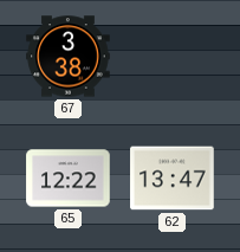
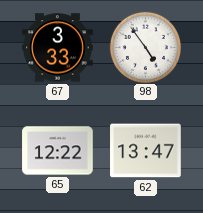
67: 3:38 -> 3:33
98: none -> 4:54
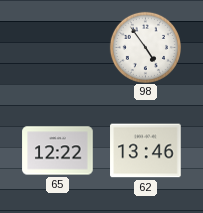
67: 3:33 -> none
62: 13:47 -> 13:46
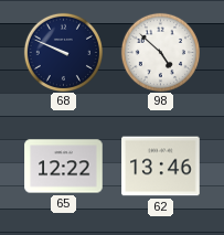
68: none -> 9:49
98: 4:54 -> 4:52
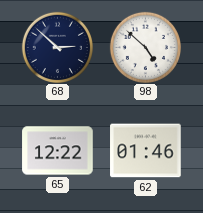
68: 9:49 -> 2:52
62: 13:46 -> 01:46
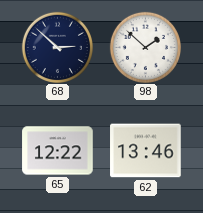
98: 4:52 -> 1:52
62: 01:46 -> 13:46
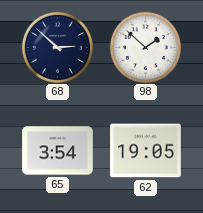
65: 12:22 -> 3:54
62: 13:46 -> 19:05
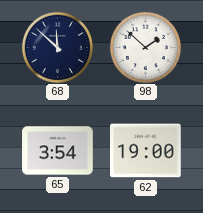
68: 2:52 -> 11:52
62: 19:05 -> 19:00
